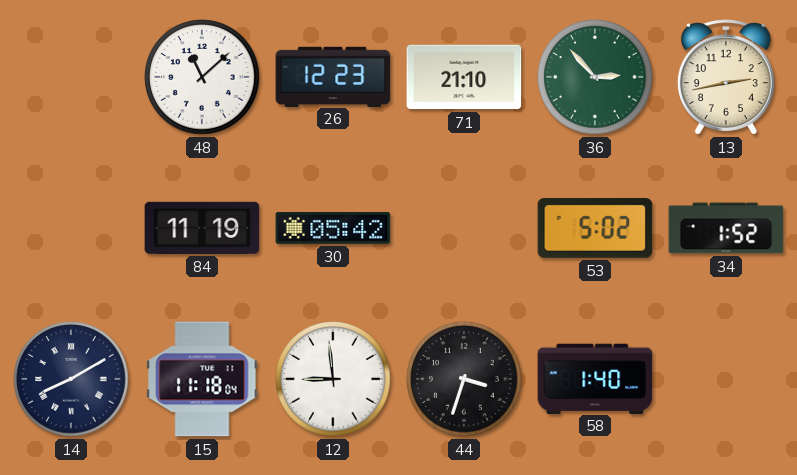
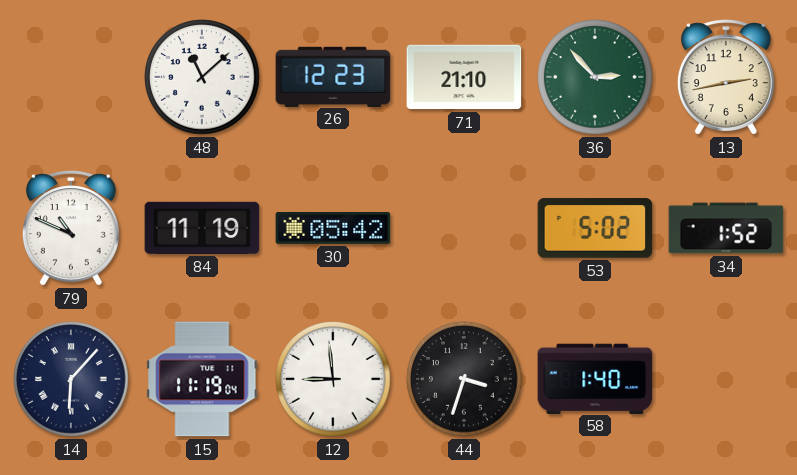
79: none -> 10:49
14: 8:10 -> 6:07
15: 11:18 -> 11:19
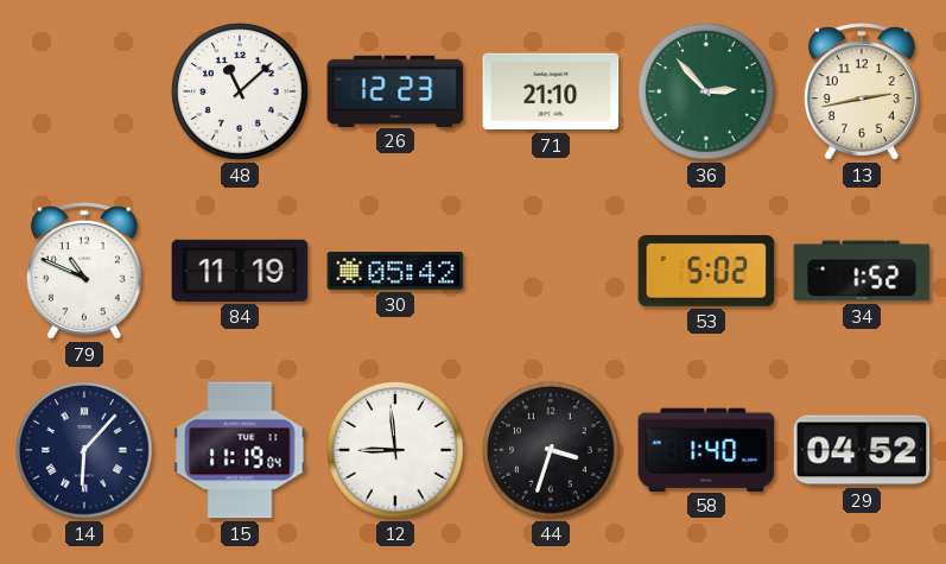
29: none -> 04:52
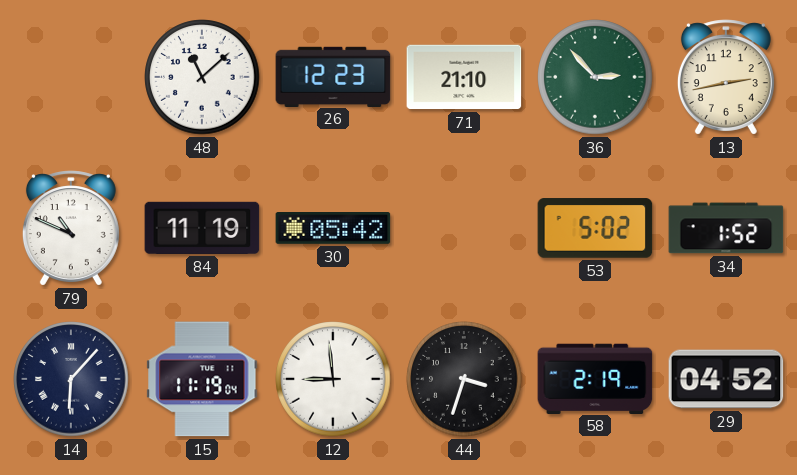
58: 1:40 -> 2:19
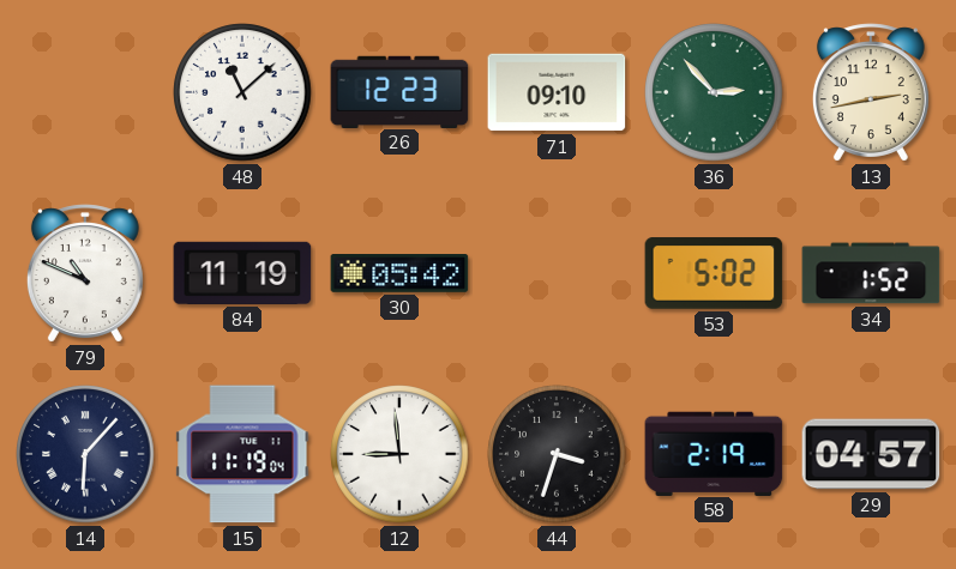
71: 21:10 -> 09:10
29: 04:52 -> 04:57
